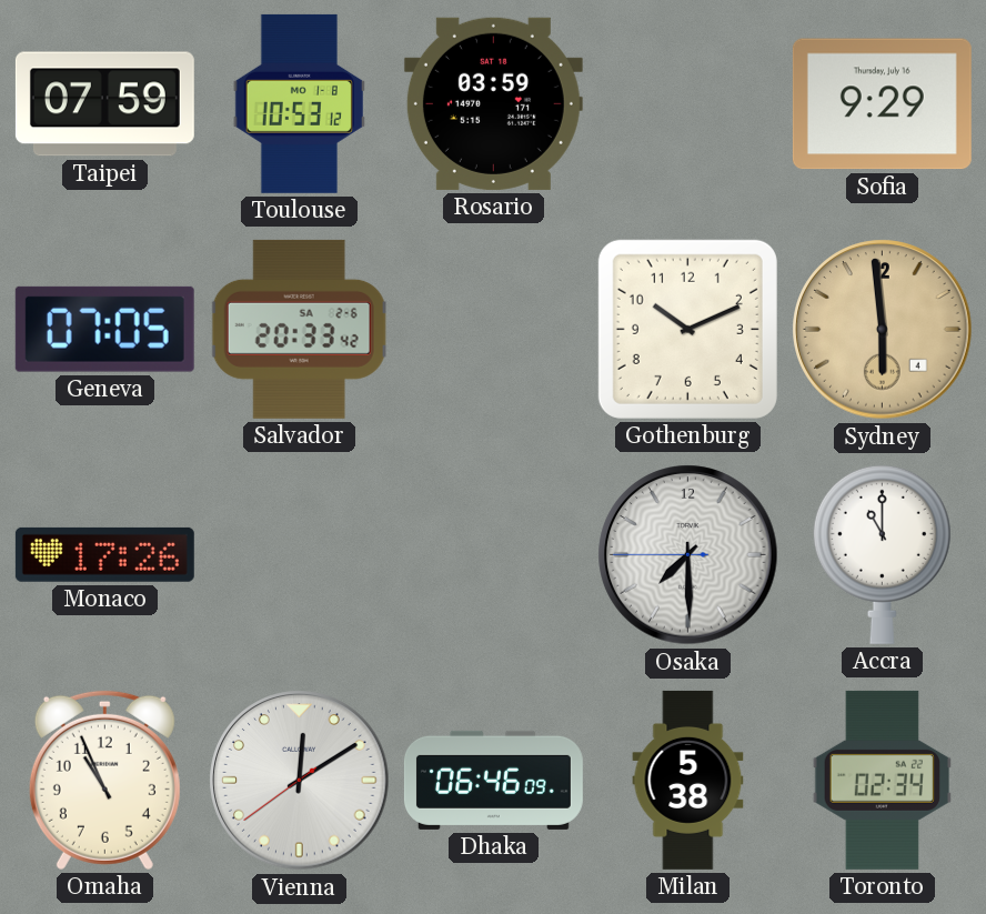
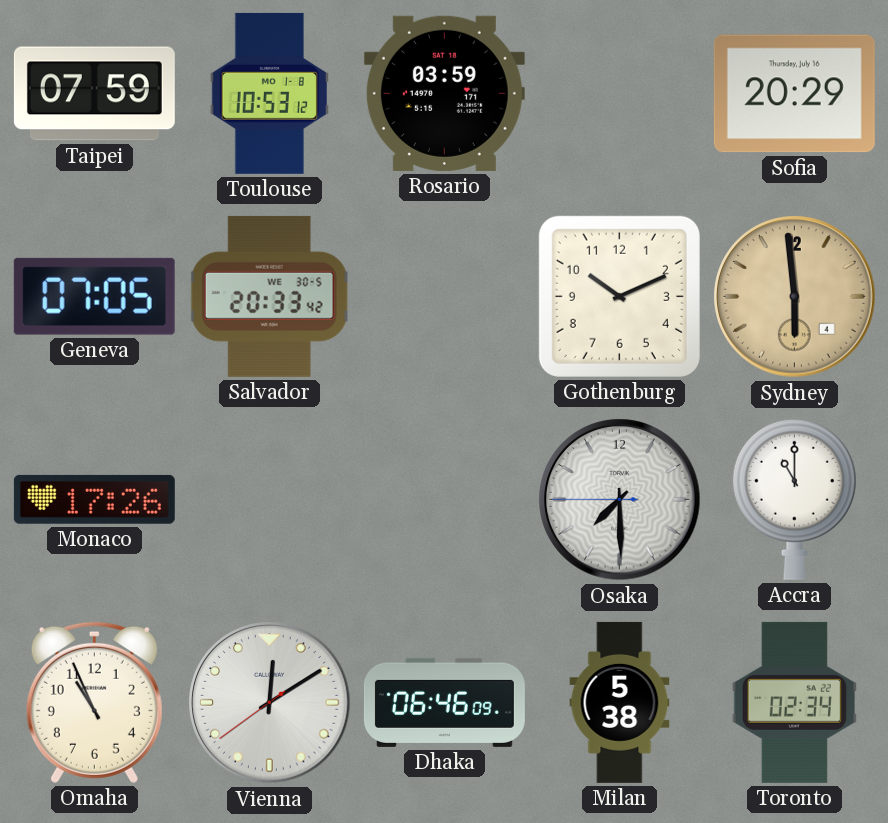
Sofia: 9:29 -> 20:29
Salvador date: SA 2-6 -> WE 30-5
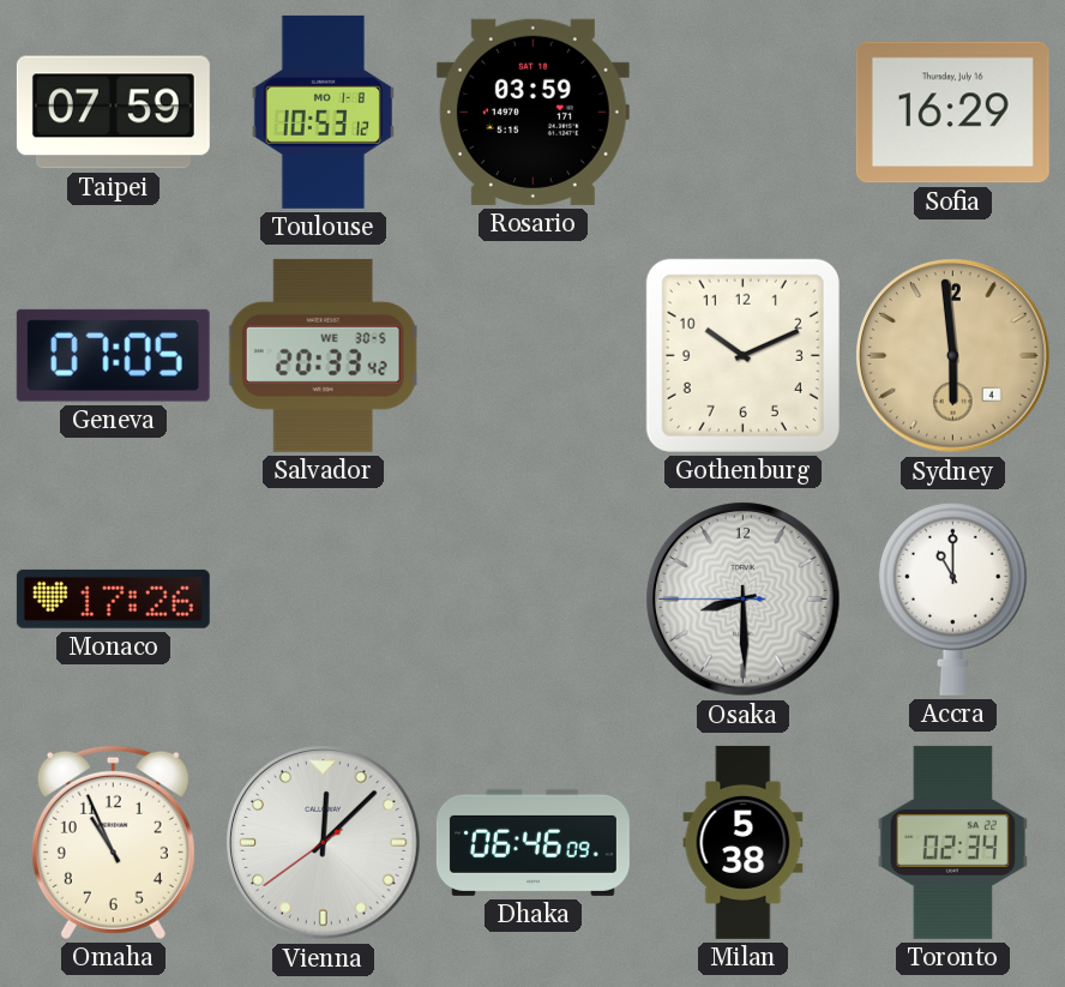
Sofia: 20:29 -> 16:29
Osaka: 7:29 -> 8:29
Vienna: 12:09 -> 12:07
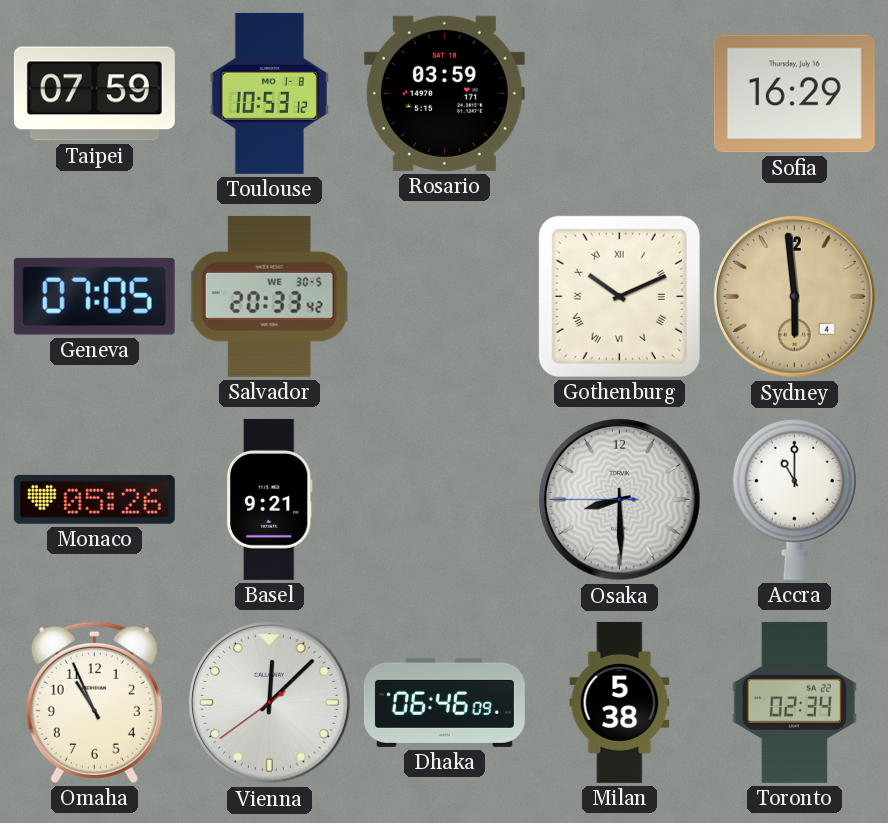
Gothenburg numerals: Arabic -> Roman
Monaco: 17:26 -> 05:26
Basel: none -> 9:21
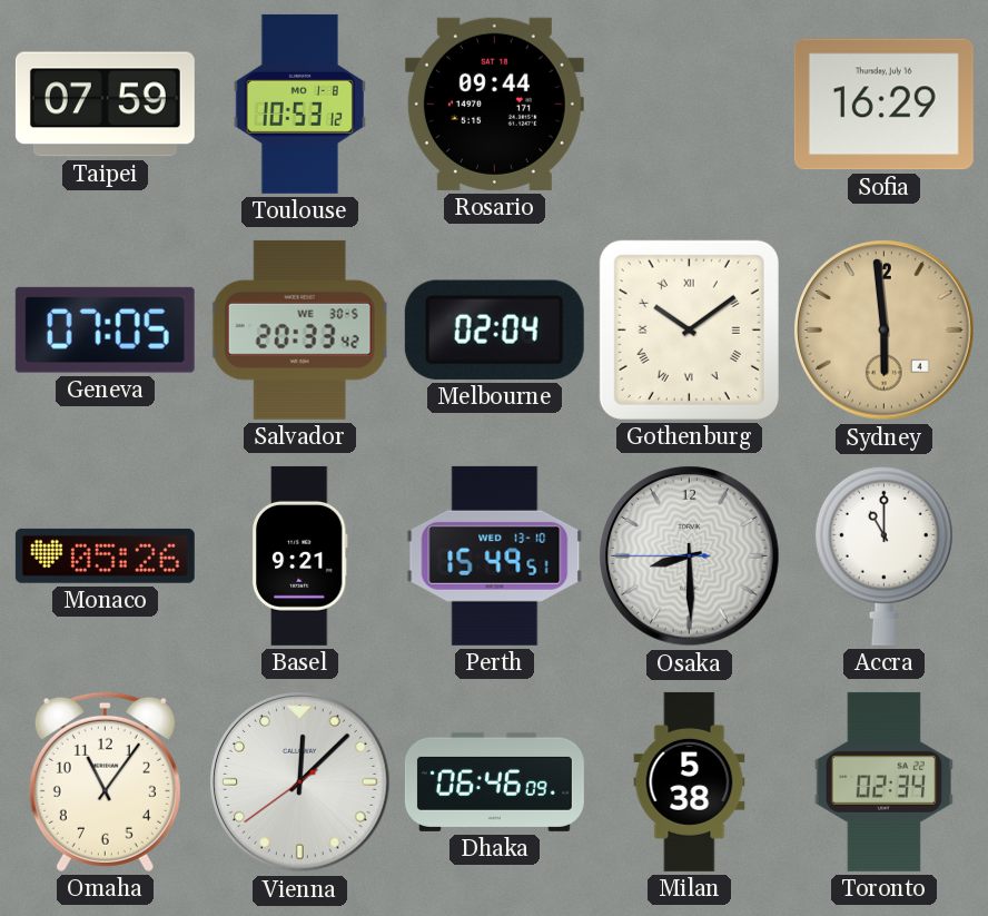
Rosario: 03:59 -> 09:44
Melbourne: none -> 02:04
Gothenburg: 10:11 -> 10:09
Perth: none -> 15:49
Omaha: 10:56 -> 11:06
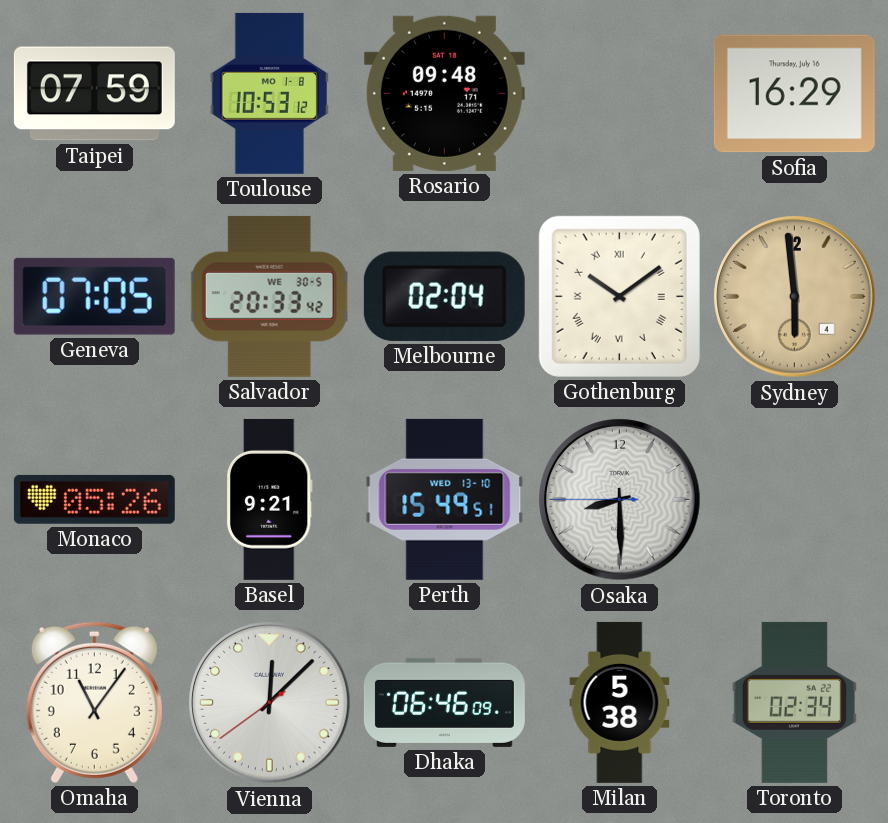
Rosario: 09:44 -> 09:48
Accra: 11:00 -> none
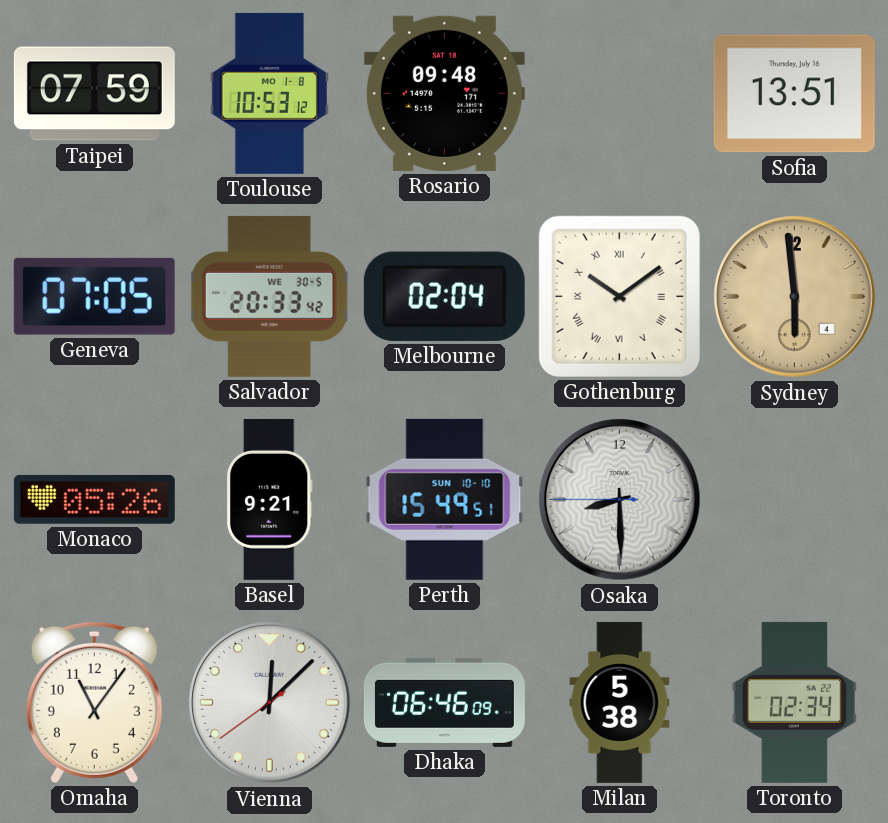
Sofia: 16:29 -> 13:51
Perth date: WED 13-10 -> SUN 10-10
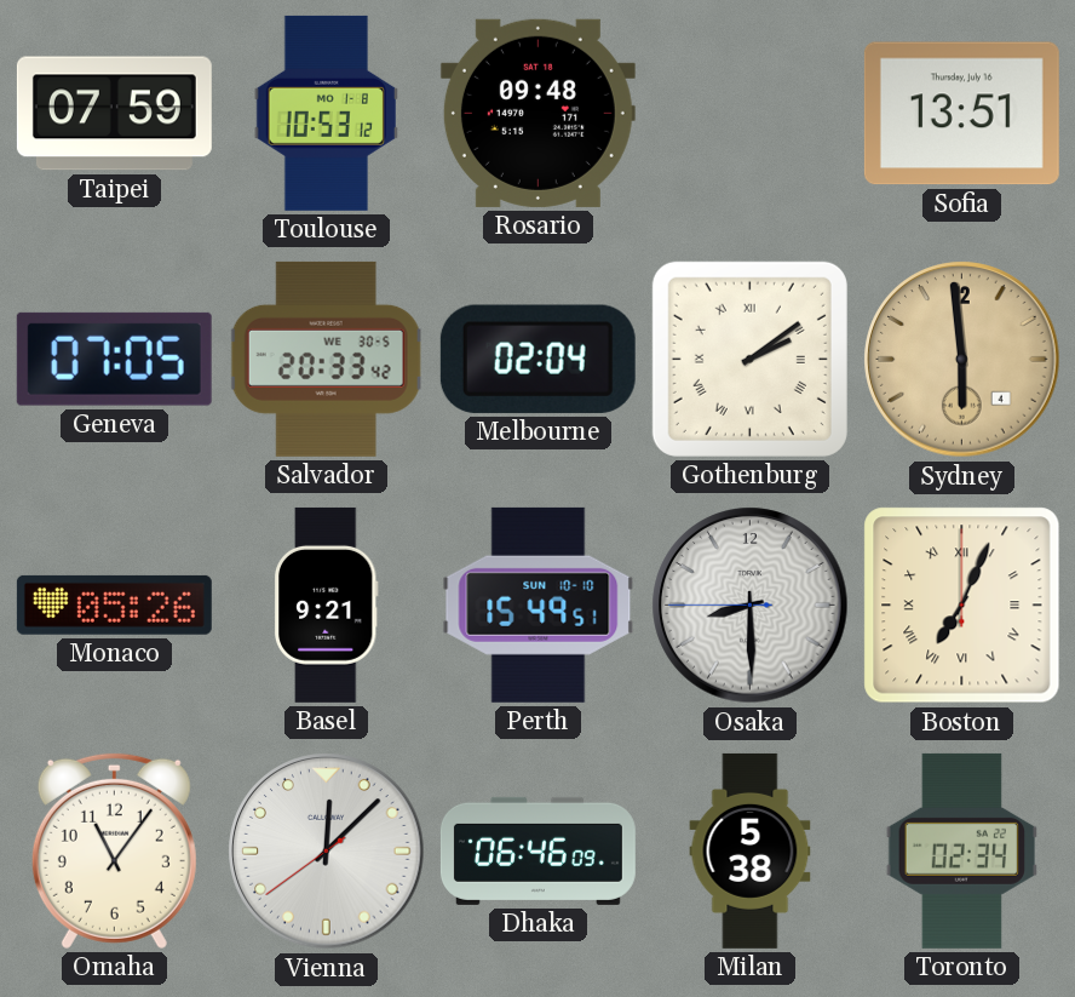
Gothenburg: 10:09 -> 2:09
Boston: none -> 7:04
